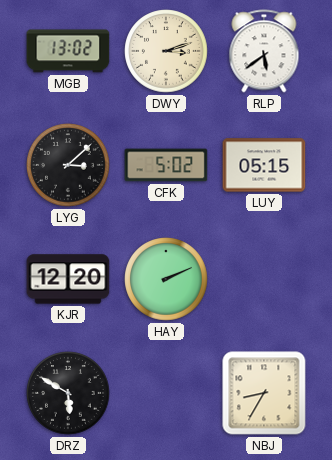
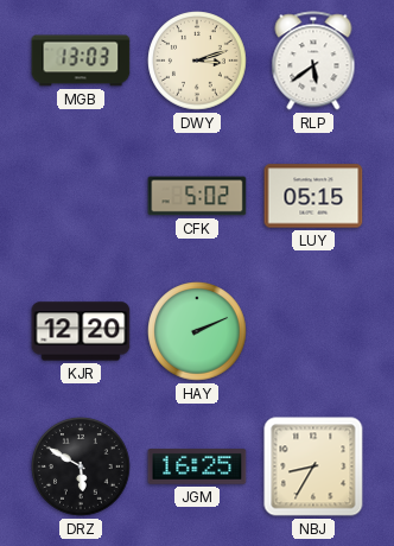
MGB: 13:02 -> 13:03
LYG: 3:08 -> none
JGM: none -> 16:25
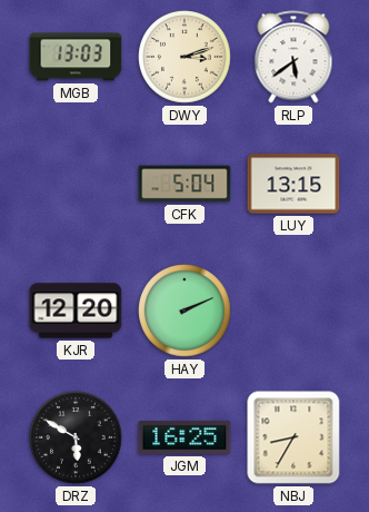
CFK: 5:02 -> 5:04
LUY: 05:15 -> 13:15
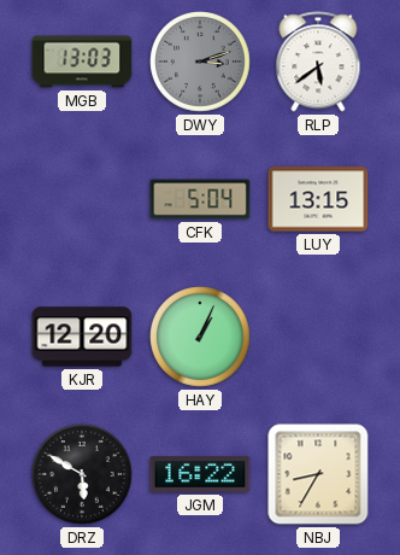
DWY dial: cream -> grey
HAY: 2:11 -> 1:04
JGM: 16:25 -> 16:22
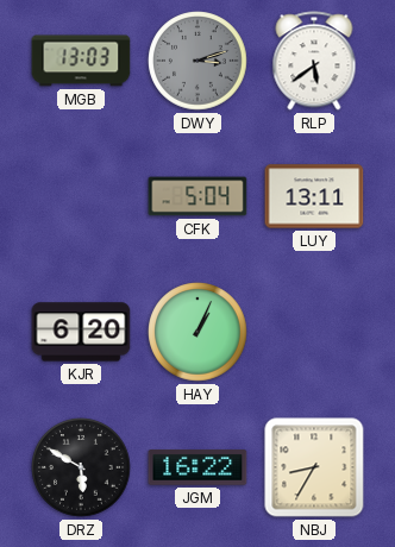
LUY: 13:15 -> 13:11
KJR: 12:20 -> 6:20
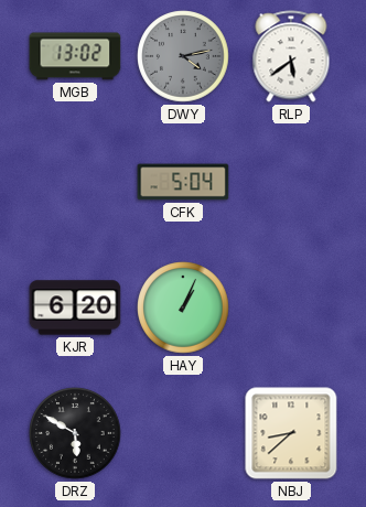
MGB: 13:03 -> 13:02
DWY: 3:12 -> 4:13
LUY: 13:11 -> none
JGM: 16:22 -> none
NBJ: 8:35 -> 8:38
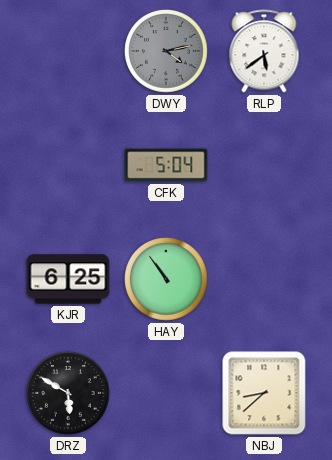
MGB: 13:02 -> none
KJR: 6:20 -> 6:25
HAY: 1:04 -> 10:54
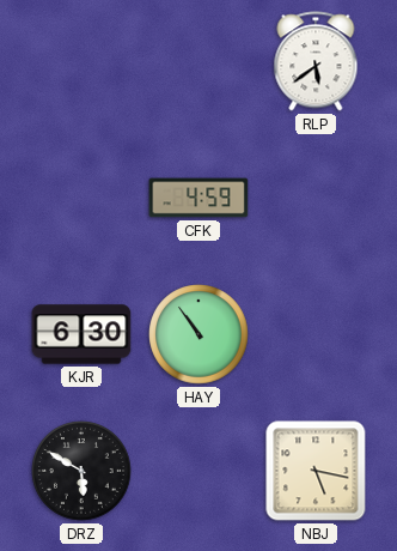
DWY: 4:13 -> none
CFK: 5:04 -> 4:59
KJR: 6:25 -> 6:30
NBJ: 8:38 -> 5:17
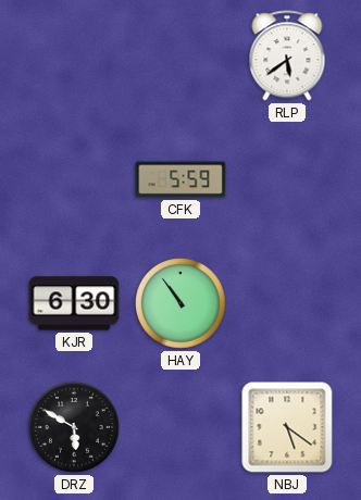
CFK: 4:59 -> 5:59
NBJ: 5:17 -> 5:21
